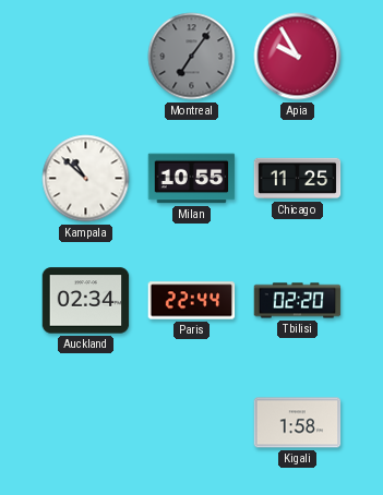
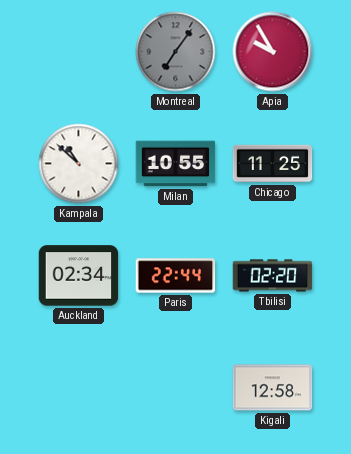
Kigali: 1:58 -> 12:58
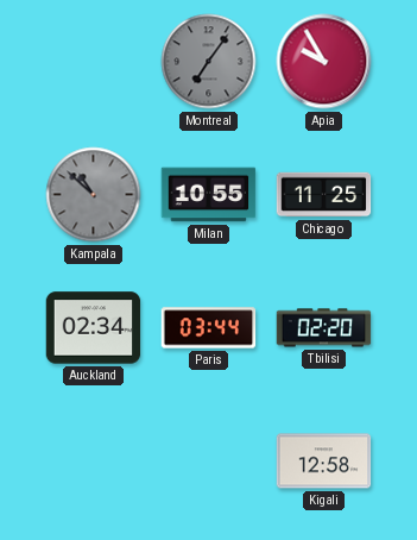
Kampala dial: white -> grey
Paris: 22:44 -> 03:44
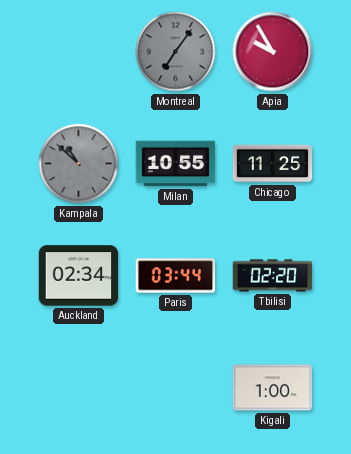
Kigali: 12:58 -> 1:00
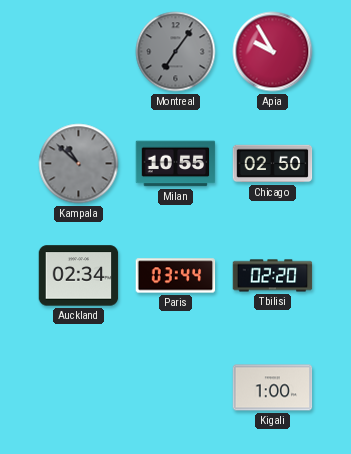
Chicago: 11:25 -> 02:50
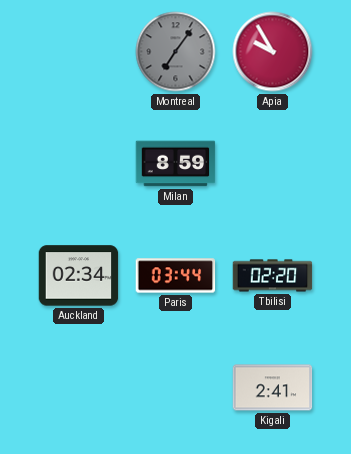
Kampala: 10:52 -> none
Milan: 10:55 -> 8:59
Chicago: 02:50 -> none
Kigali: 1:00 -> 2:41
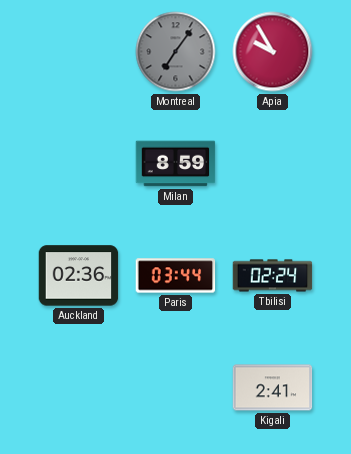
Auckland: 02:34 -> 02:36
Tbilisi: 02:20 -> 02:24
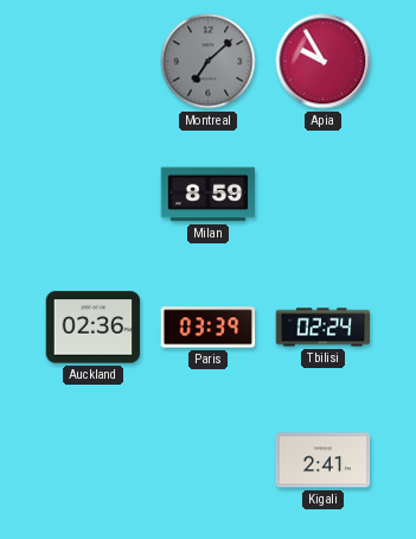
Montreal: 7:06 -> 7:08
Paris: 03:44 -> 03:39
